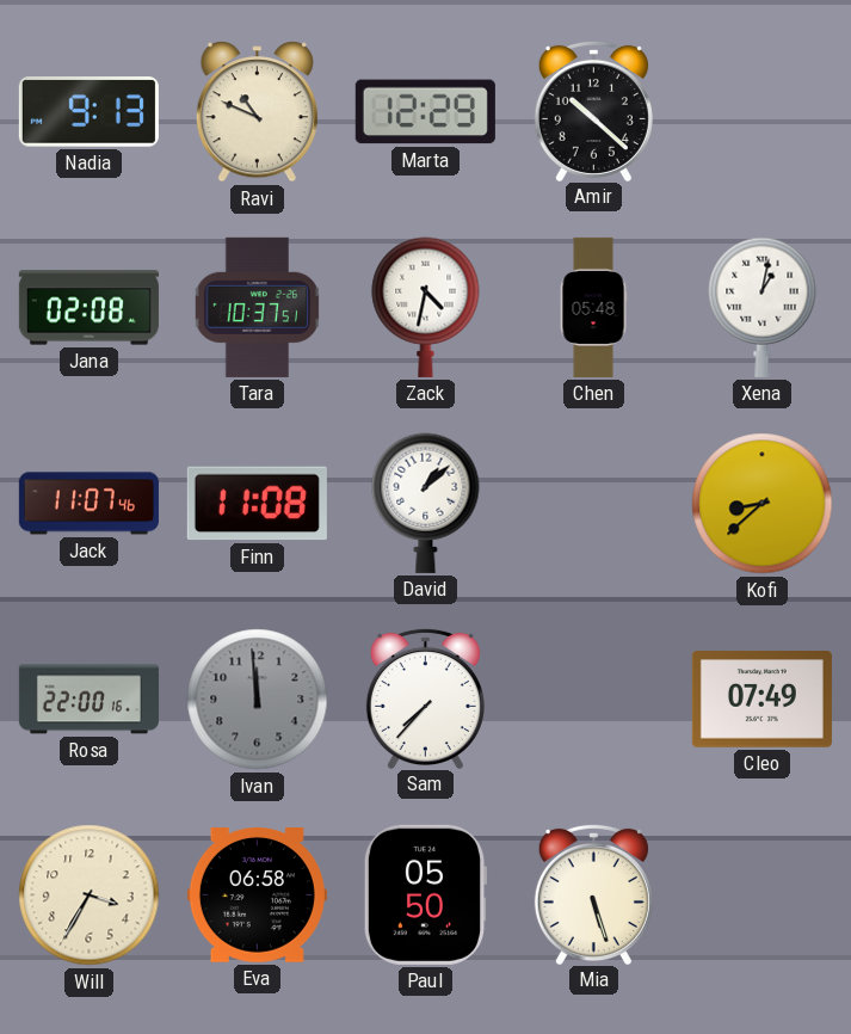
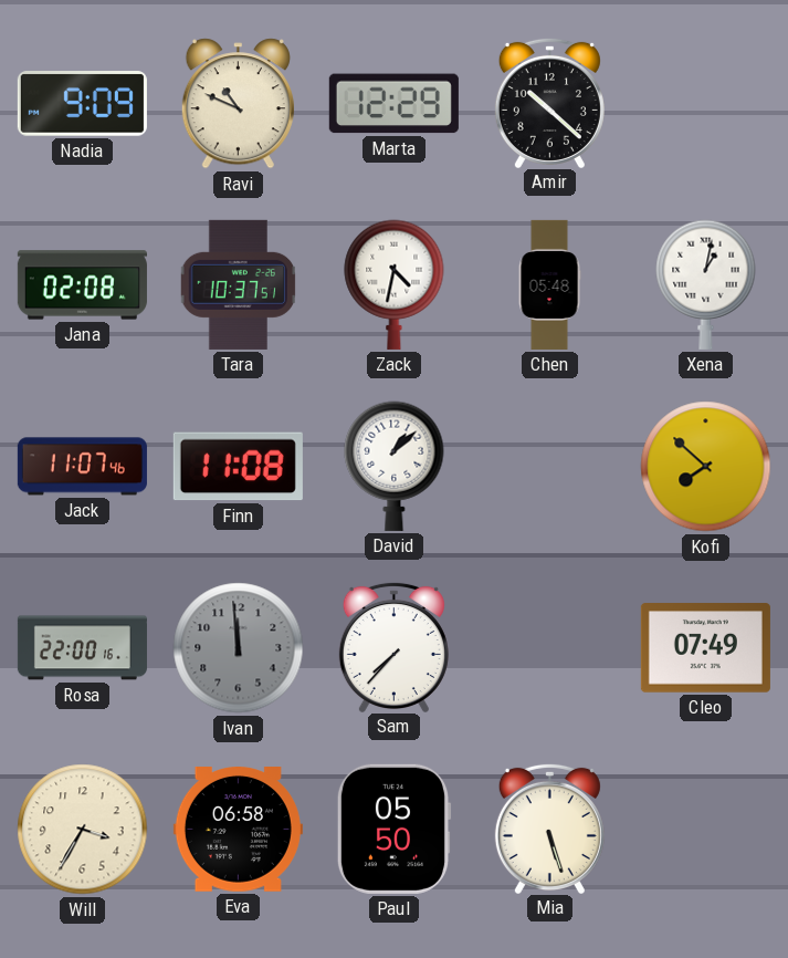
Nadia: 9:13 -> 9:09
Kofi: 8:38 -> 7:52
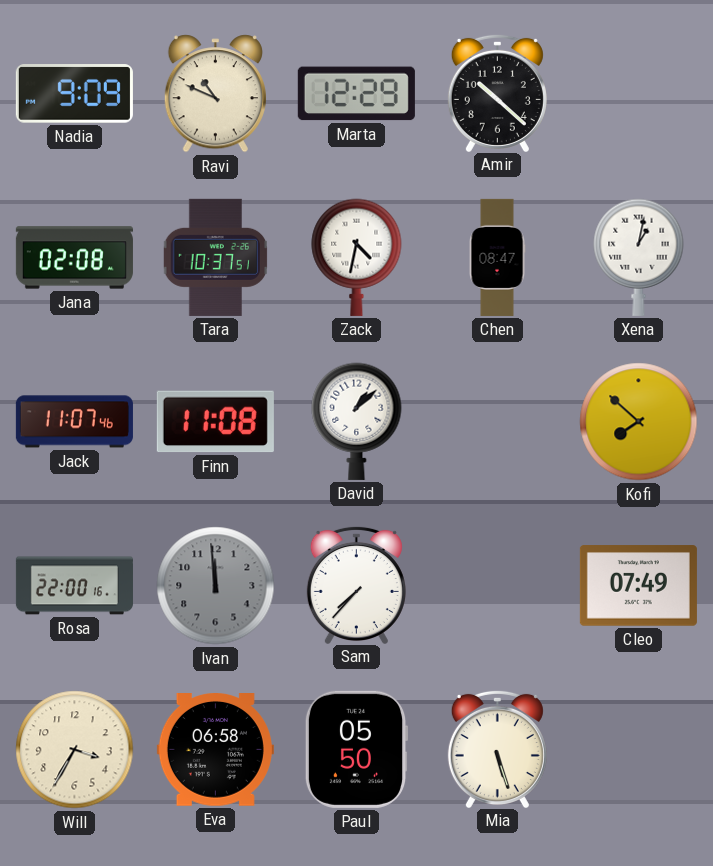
Chen: 05:48 -> 08:47
